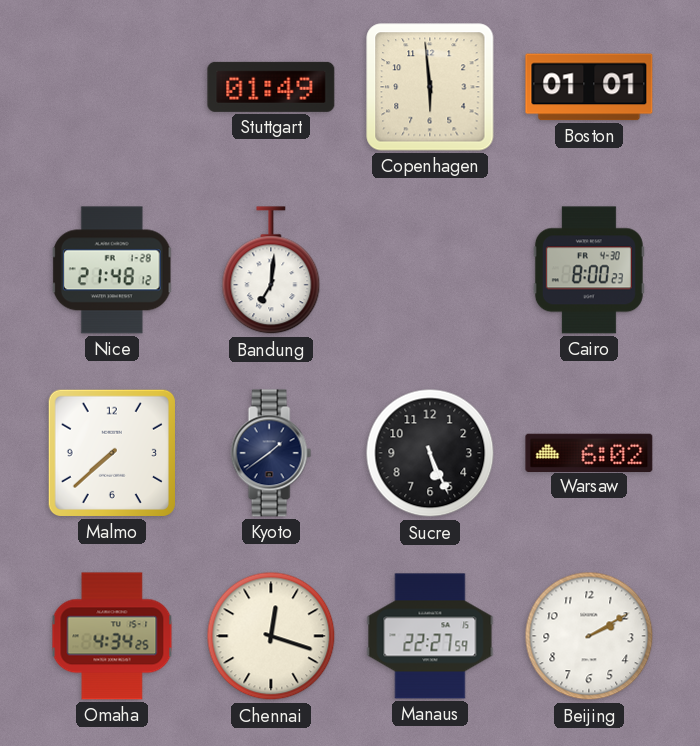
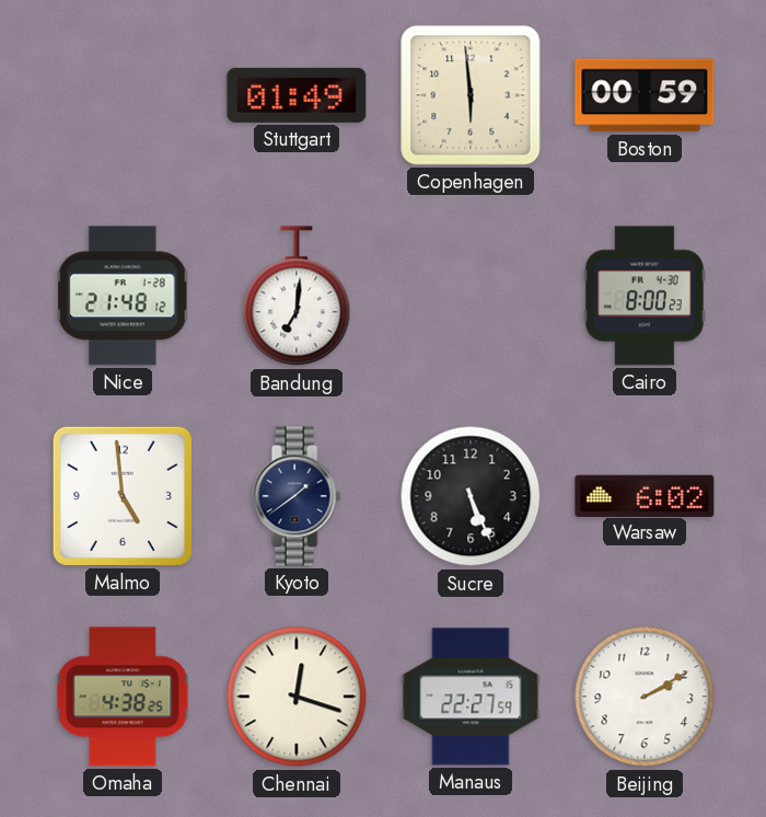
Boston: 01:01 -> 00:59
Malmo: 7:38 -> 4:59
Omaha: 4:34 -> 4:38
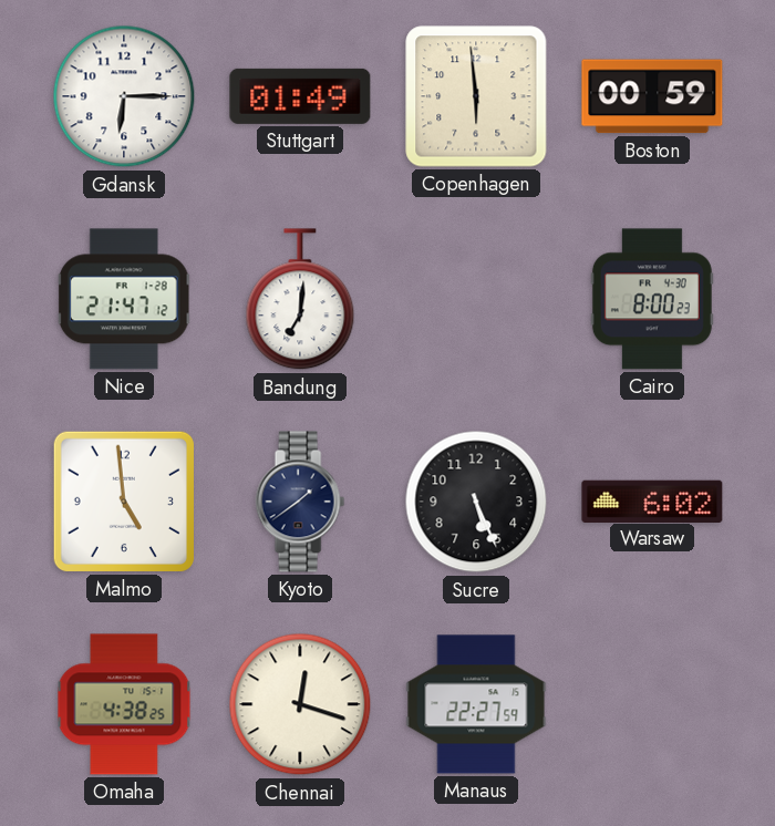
Gdansk: none -> 6:15
Nice: 21:48 -> 21:47
Beijing: 2:10 -> none
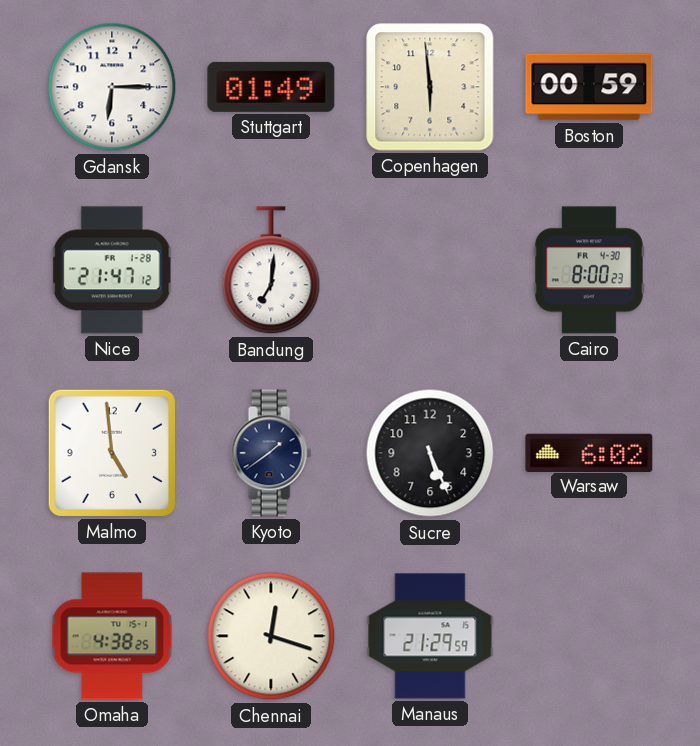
Manaus: 22:27 -> 21:29
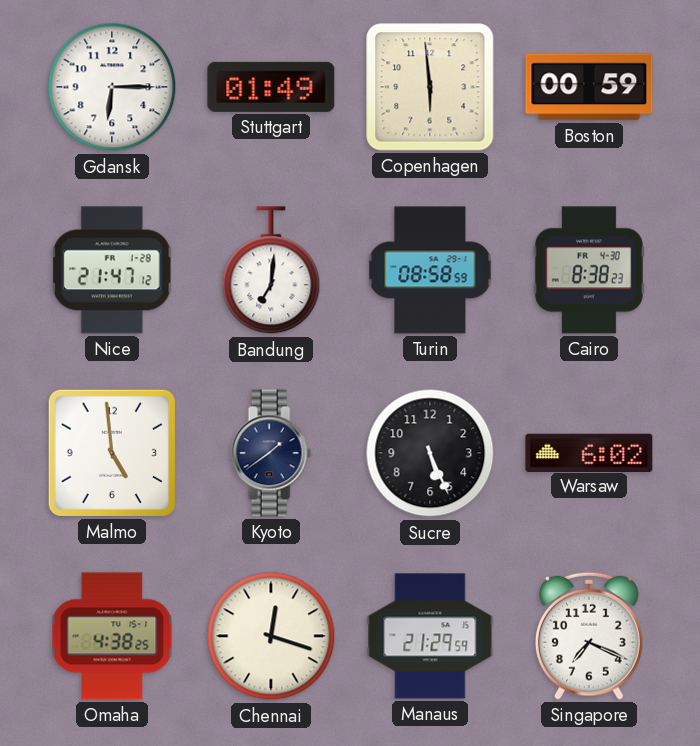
Turin: none -> 08:58
Cairo: 8:00 -> 8:38
Singapore: none -> 7:19
